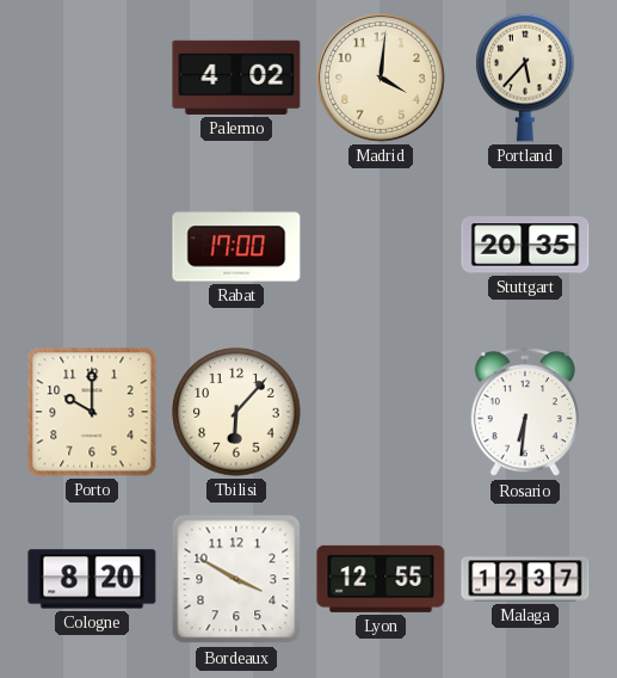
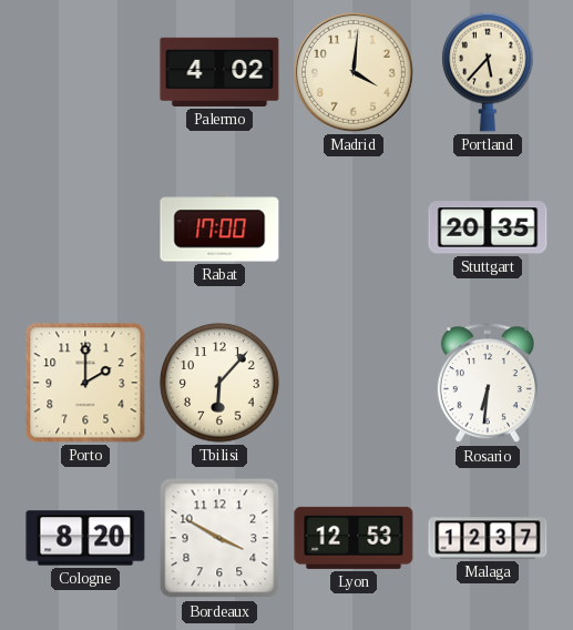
Porto: 10:00 -> 2:00
Lyon: 12:55 -> 12:53
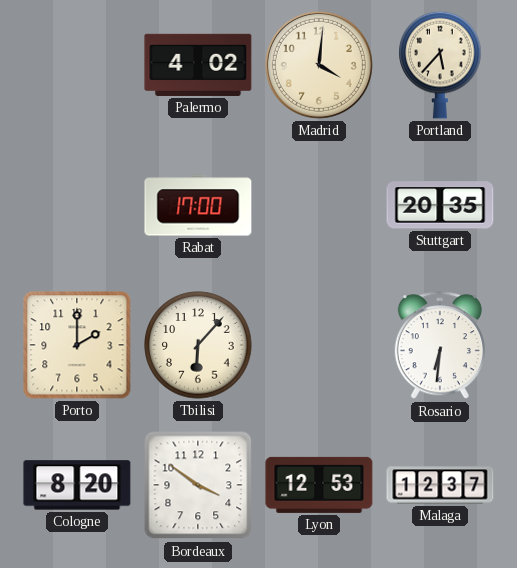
Bordeaux: 3:50 -> 3:51
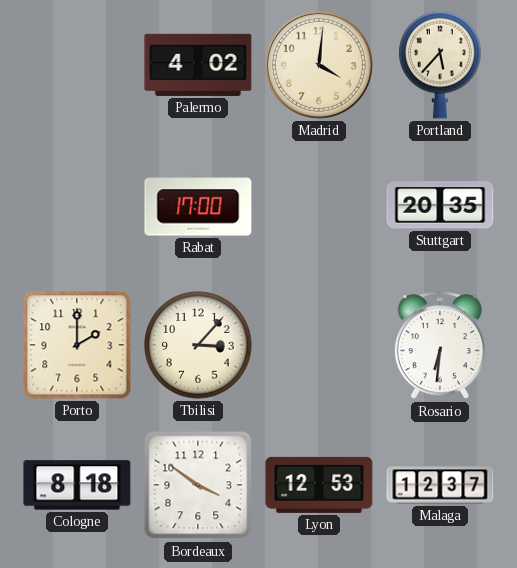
Tbilisi: 6:07 -> 3:07
Cologne: 8:20 -> 8:18
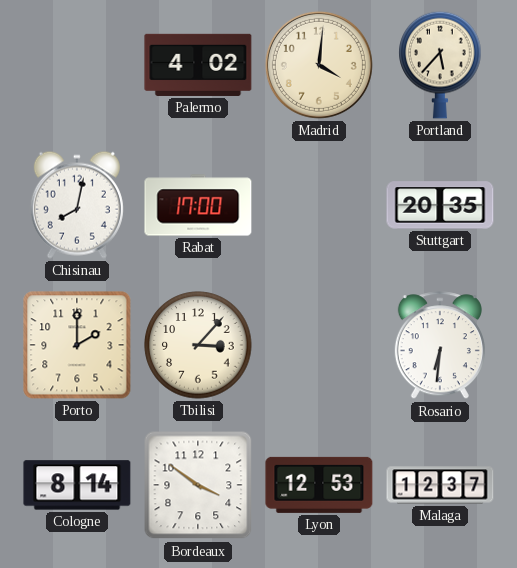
Chisinau: none -> 8:02
Cologne: 8:18 -> 8:14
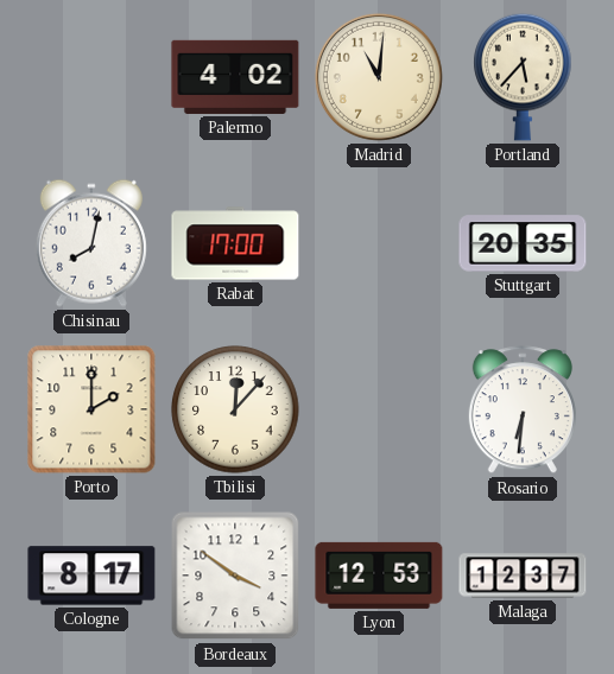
Madrid: 4:01 -> 11:01
Tbilisi: 3:07 -> 12:07
Cologne: 8:14 -> 8:17
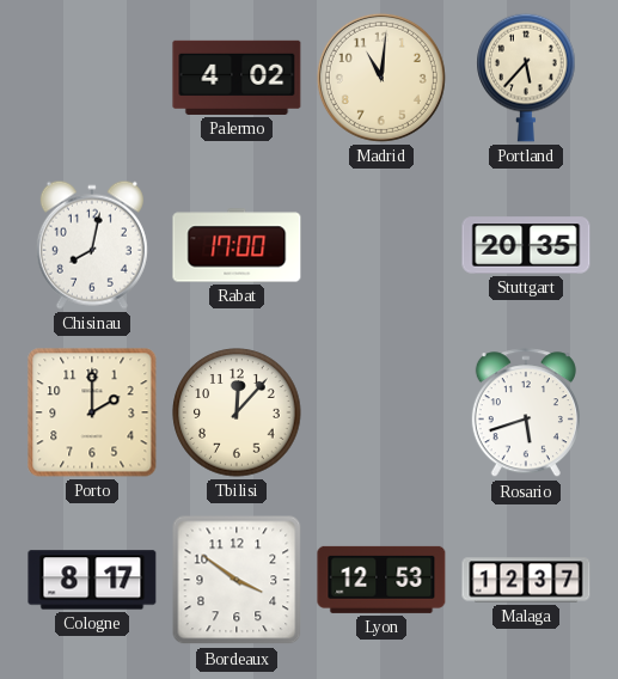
Rosario: 6:31 -> 5:42
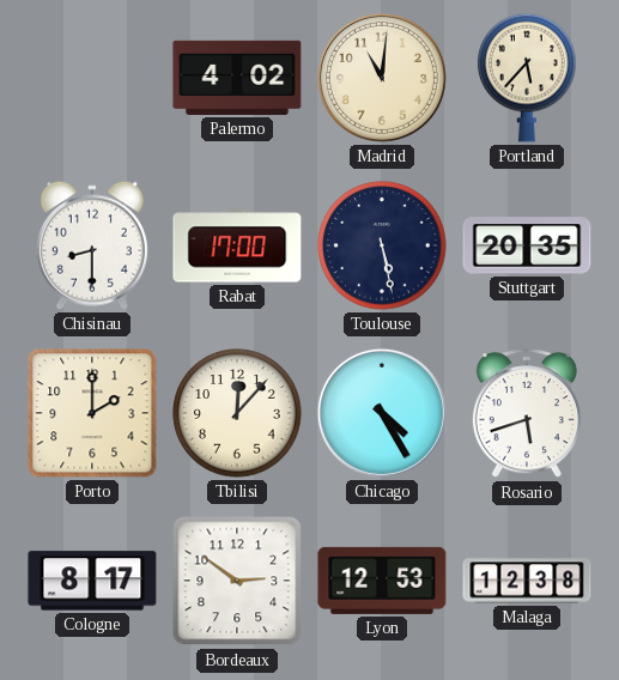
Chisinau: 8:02 -> 8:30
Toulouse: none -> 5:28
Chicago: none -> 4:25
Bordeaux: 3:51 -> 2:51
Malaga: 12:37 -> 12:38
